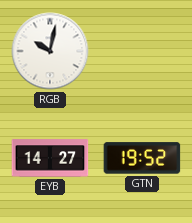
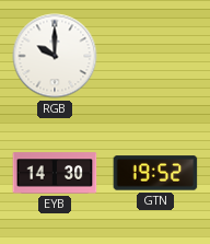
RGB: 10:02 -> 10:00
EYB: 14:27 -> 14:30
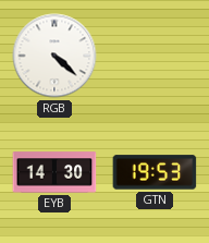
RGB: 10:00 -> 4:22
GTN: 19:52 -> 19:53
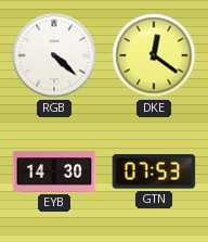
DKE: none -> 12:21
GTN: 19:53 -> 07:53
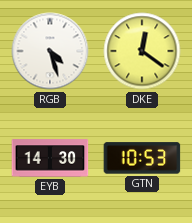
RGB: 4:22 -> 4:27
GTN: 07:53 -> 10:53
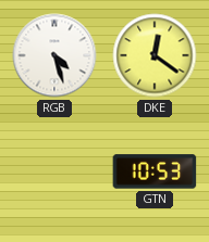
EYB: 14:30 -> none
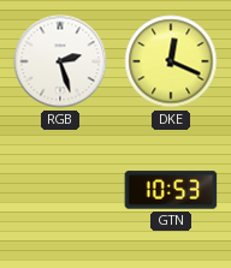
RGB: 4:27 -> 2:27
DKE: 12:21 -> 12:19
